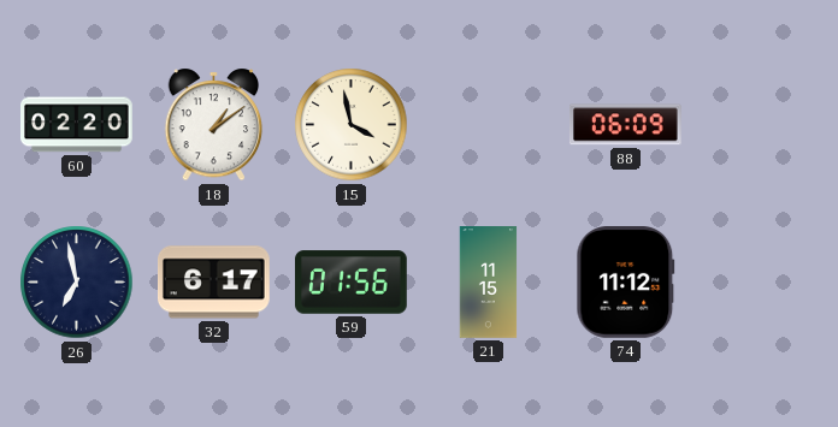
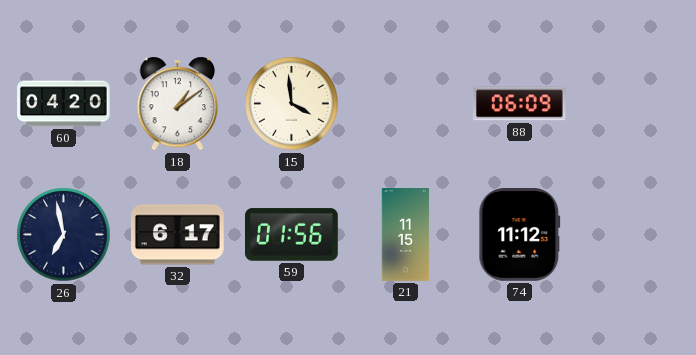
60: 02:20 -> 04:20
15: 3:58 -> 3:59
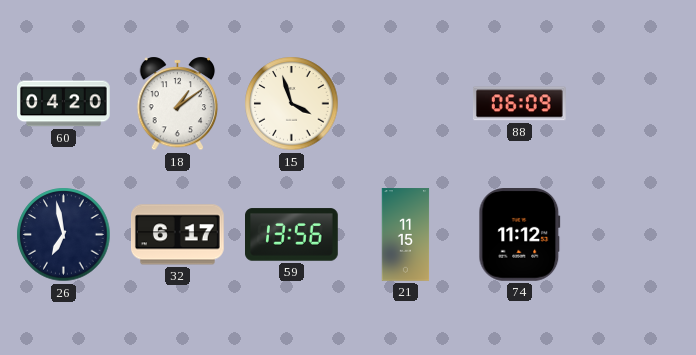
15: 3:59 -> 3:57
59: 01:56 -> 13:56
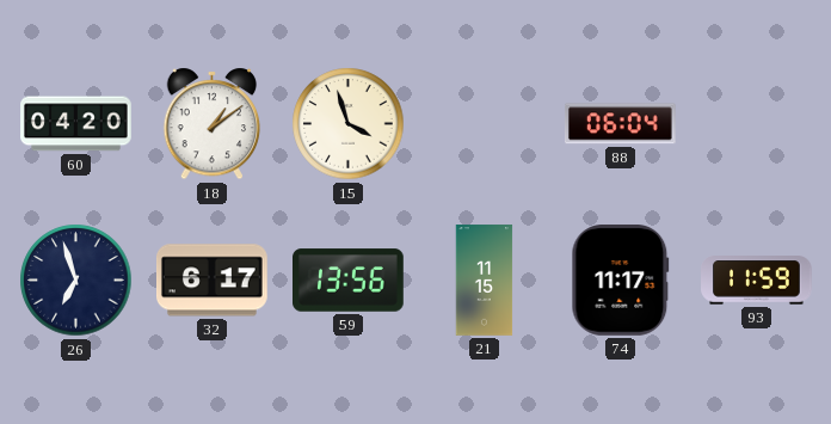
88: 06:09 -> 06:04
26: 6:58 -> 6:57
74: 11:12 -> 11:17
93: none -> 11:59
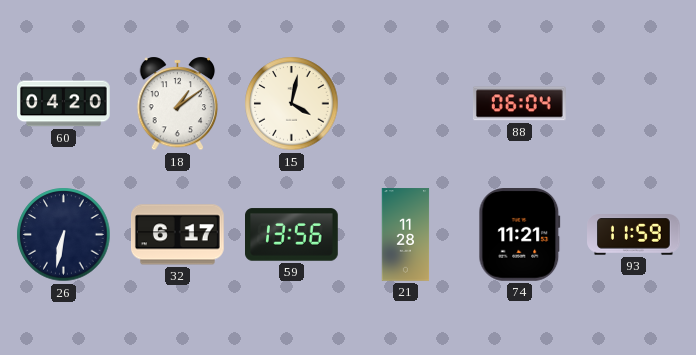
15: 3:57 -> 4:02
26: 6:57 -> 6:32
21: 11:15 -> 11:28
74: 11:17 -> 11:21
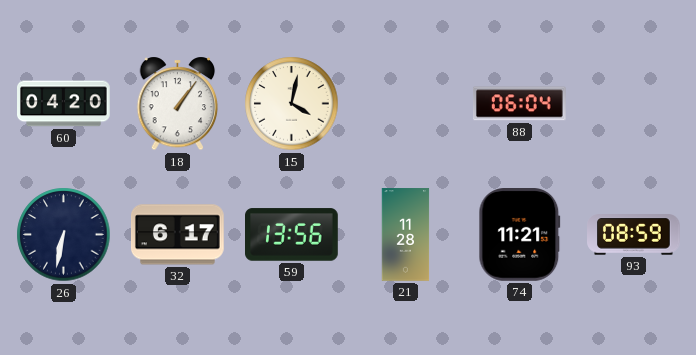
18: 1:09 -> 1:06
93: 11:59 -> 08:59
